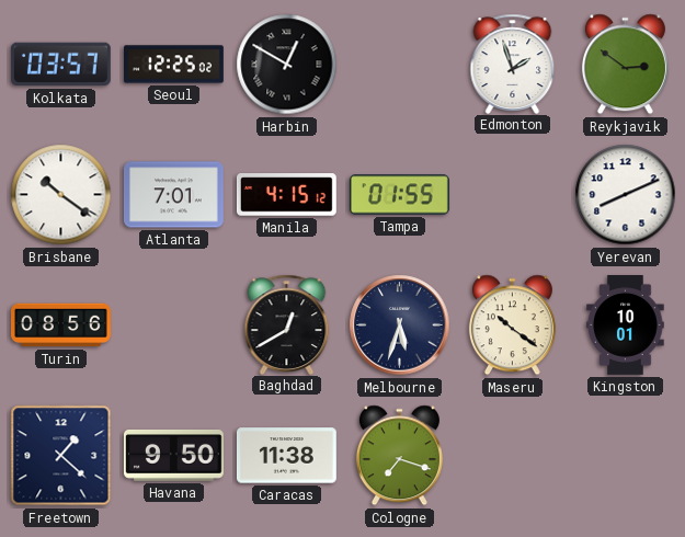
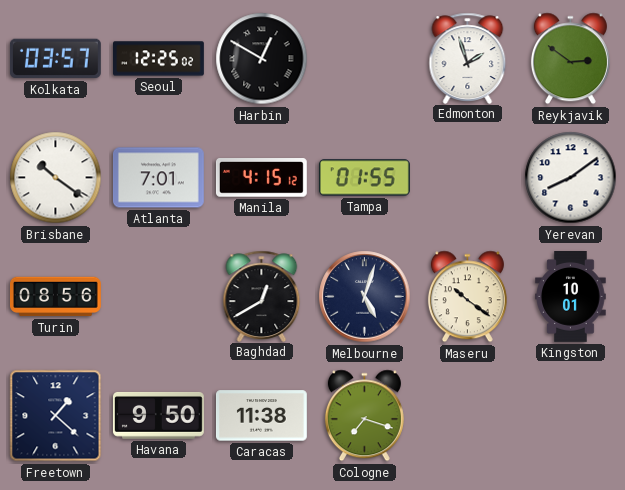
Yerevan: 8:11 -> 8:09
Melbourne: 5:33 -> 5:03
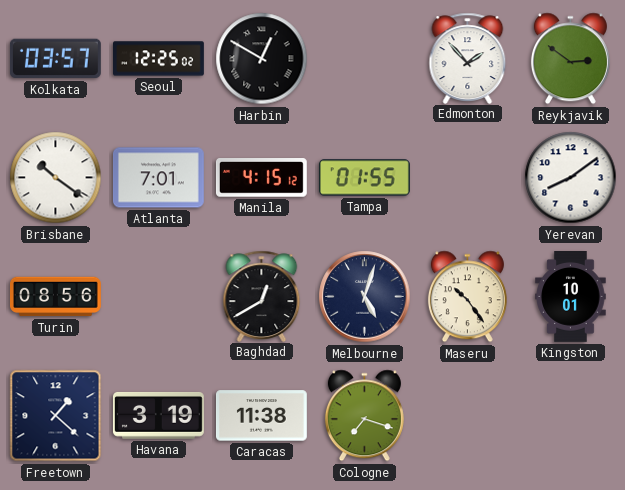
Edmonton: 1:57 -> 1:53
Maseru: 10:21 -> 10:24
Havana: 9:50 -> 3:19
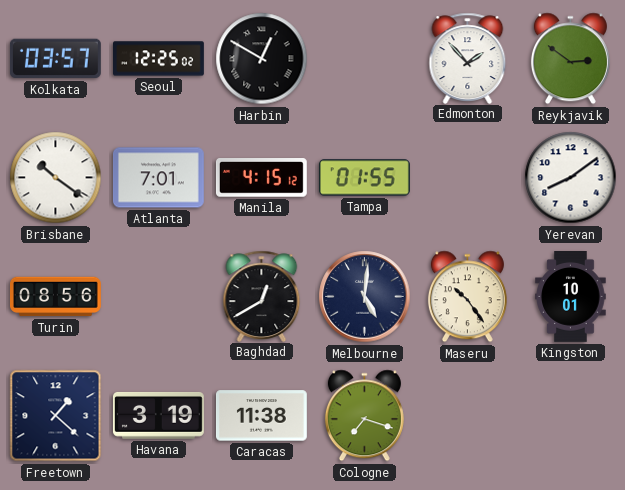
Melbourne: 5:03 -> 5:01
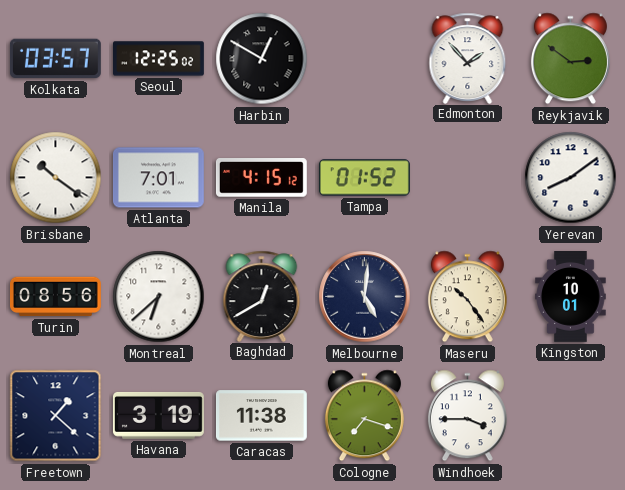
Tampa: 01:55 -> 01:52
Montreal: none -> 6:38
Windhoek: none -> 3:45
